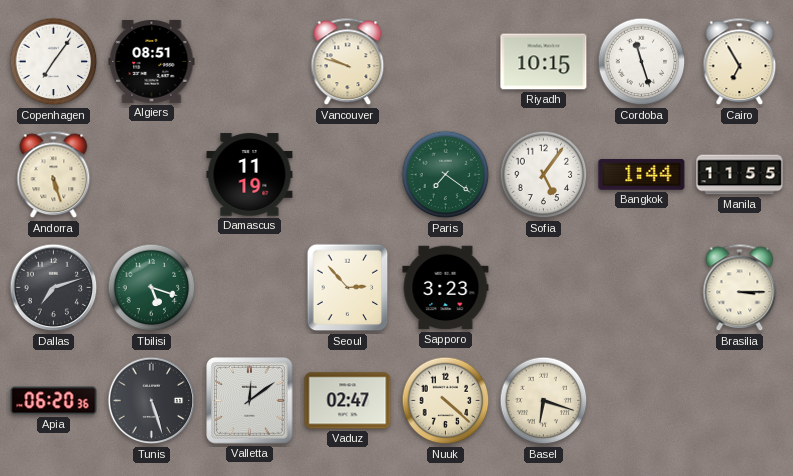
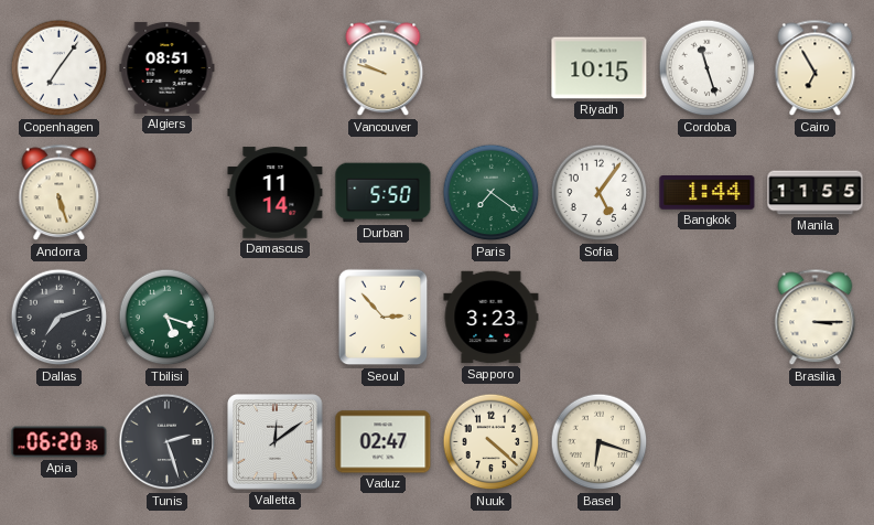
Damascus: 11:19 -> 11:14
Durban: none -> 5:50
Tunis: 5:27 -> 2:27
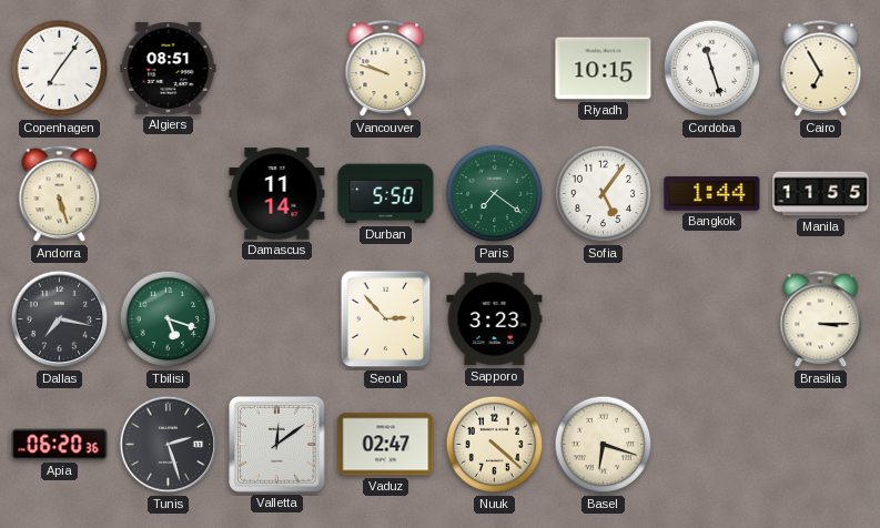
Dallas: 7:12 -> 7:17
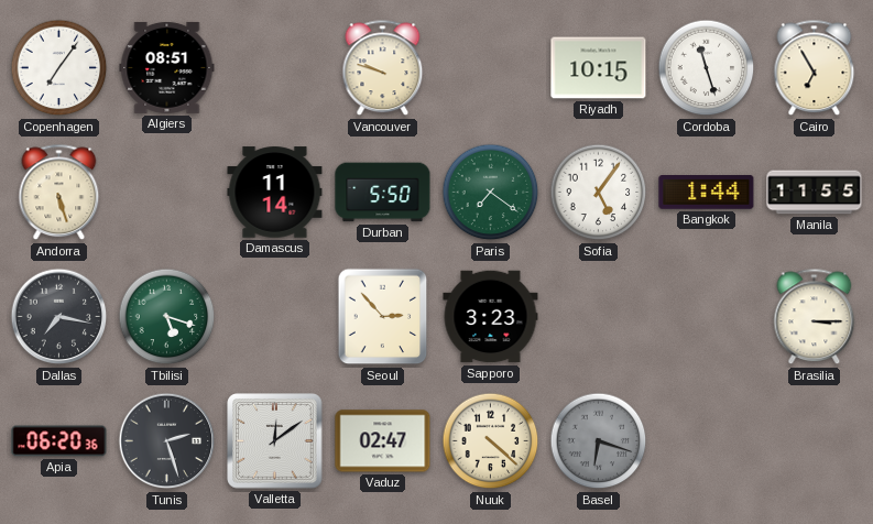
Basel dial: cream -> grey
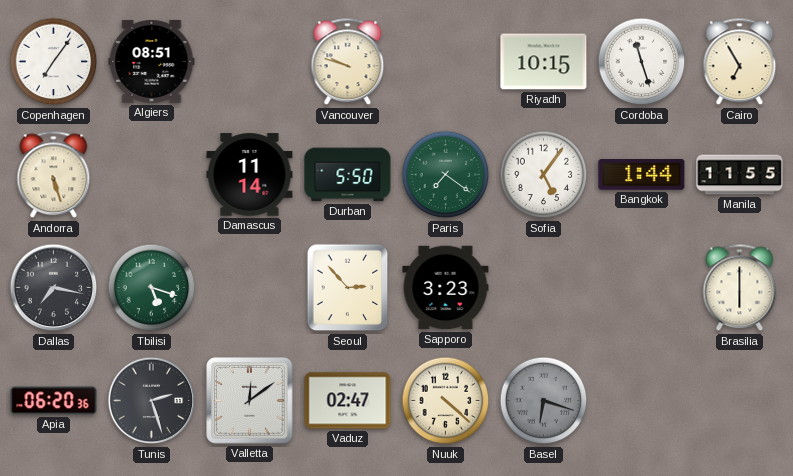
Brasilia: 3:15 -> 6:00
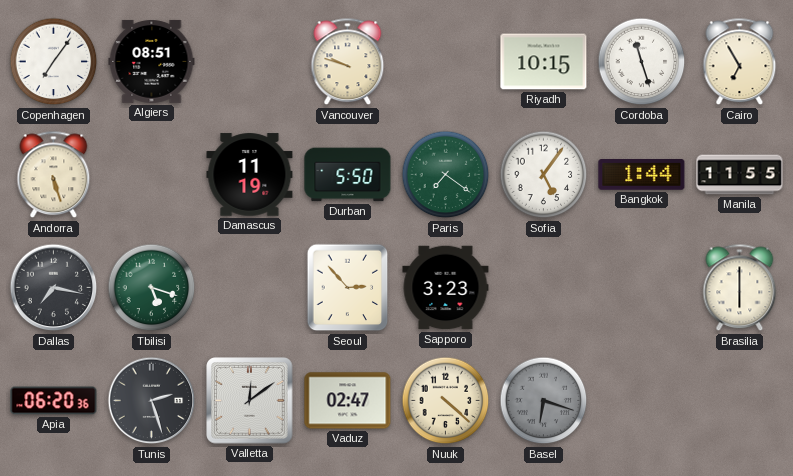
Damascus: 11:14 -> 11:19
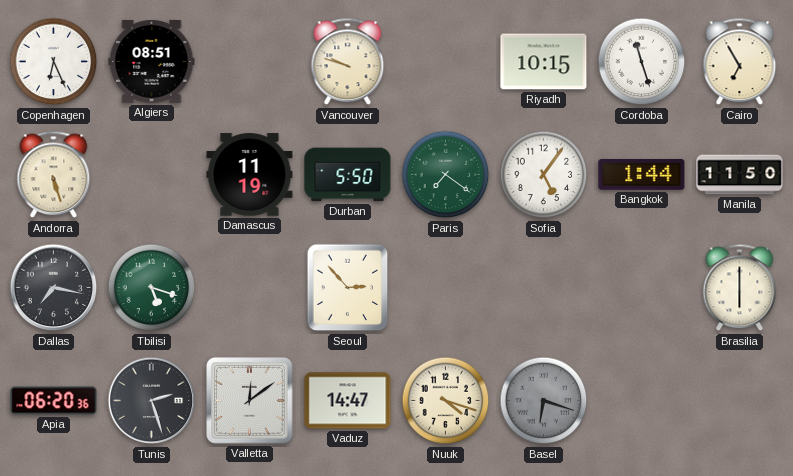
Copenhagen: 7:06 -> 6:26
Manila: 11:55 -> 11:50
Sapporo: 3:23 -> none
Vaduz: 02:47 -> 14:47
Nuuk: 4:22 -> 4:18
